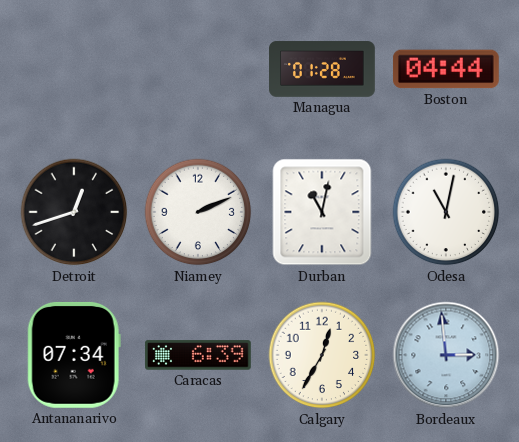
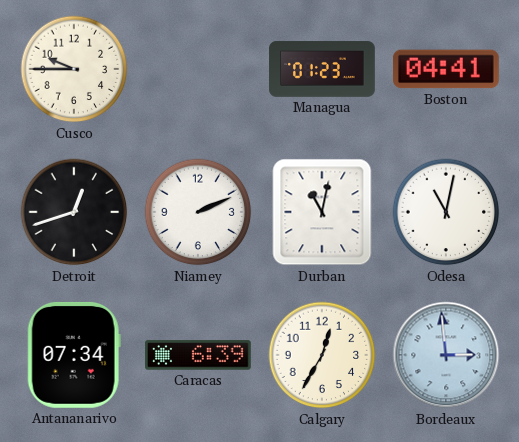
Cusco: none -> 9:45
Managua: 01:28 -> 01:23
Boston: 04:44 -> 04:41
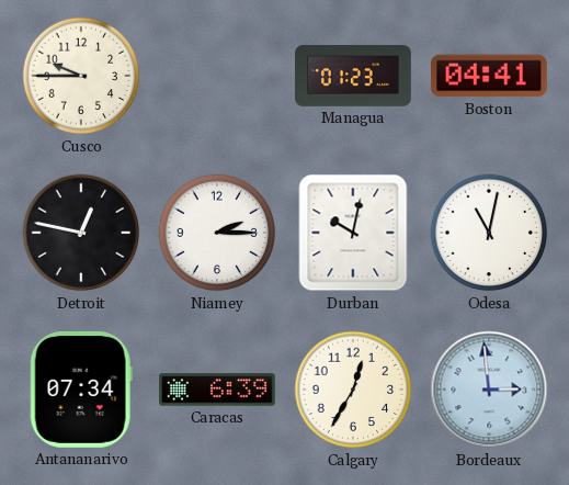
Detroit: 12:42 -> 12:47
Niamey: 2:11 -> 2:15
Durban: 11:02 -> 10:02
